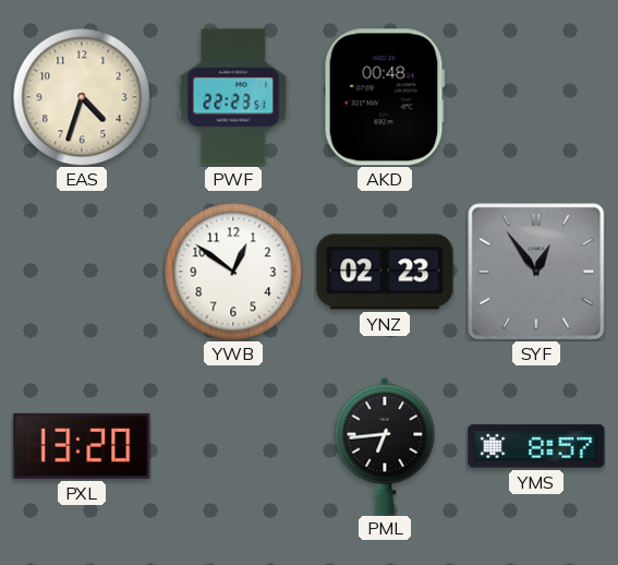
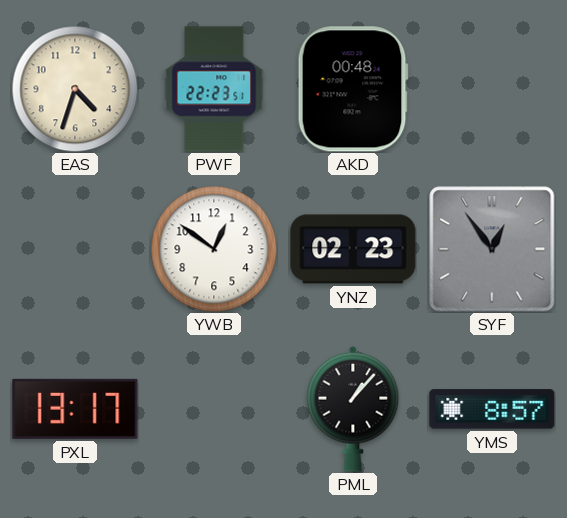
PXL: 13:20 -> 13:17
PML: 6:44 -> 1:07
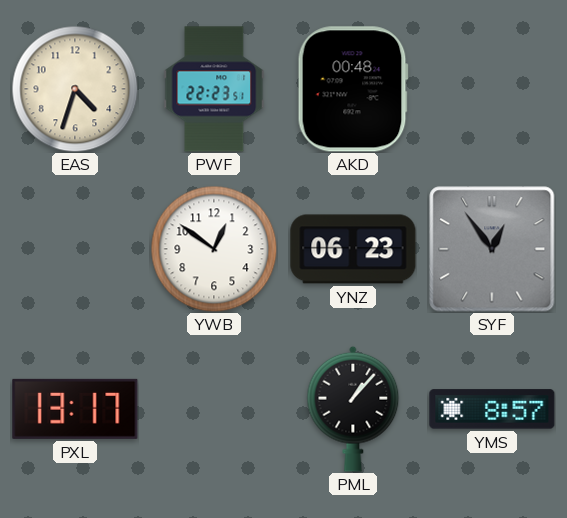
YNZ: 02:23 -> 06:23
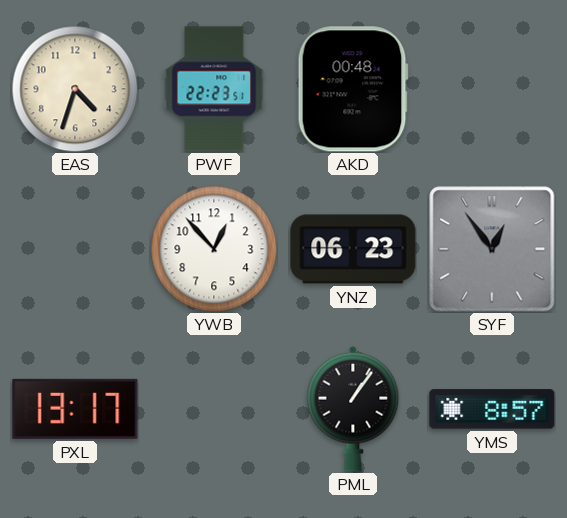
YWB: 12:51 -> 12:53
PML: 1:07 -> 1:06
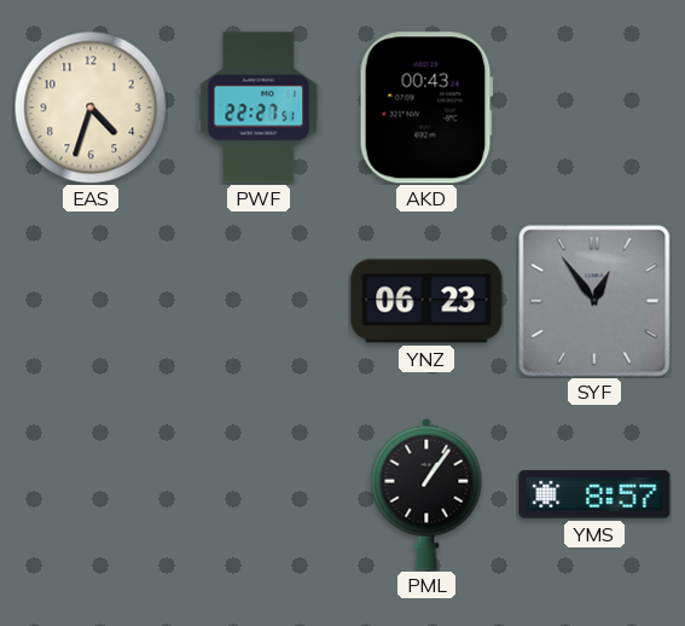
PWF: 22:23 -> 22:27
AKD: 00:48 -> 00:43
YWB: 12:53 -> none
PXL: 13:17 -> none
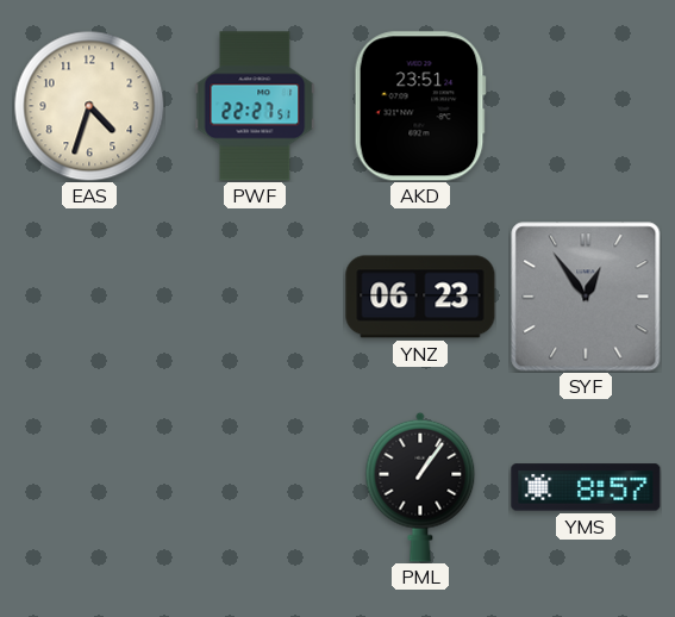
AKD: 00:43 -> 23:51
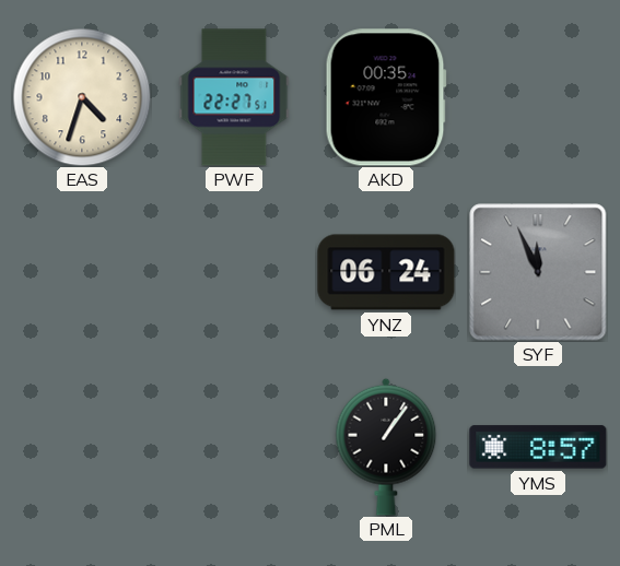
AKD: 23:51 -> 00:35
YNZ: 06:23 -> 06:24
SYF: 12:54 -> 11:56
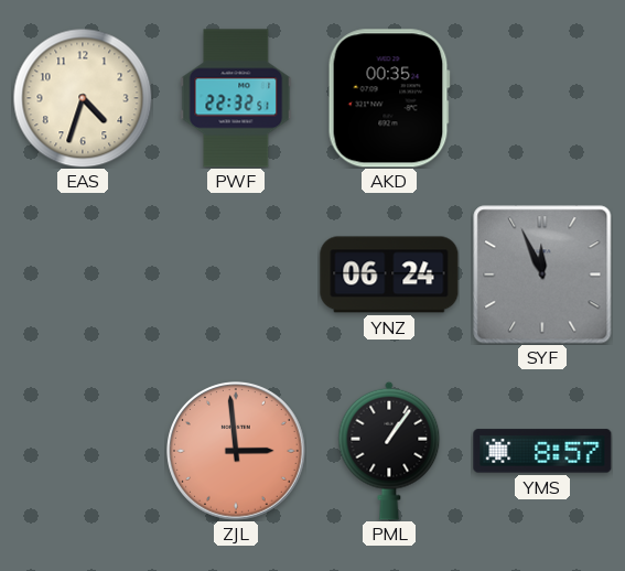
PWF: 22:27 -> 22:32
ZJL: none -> 2:59
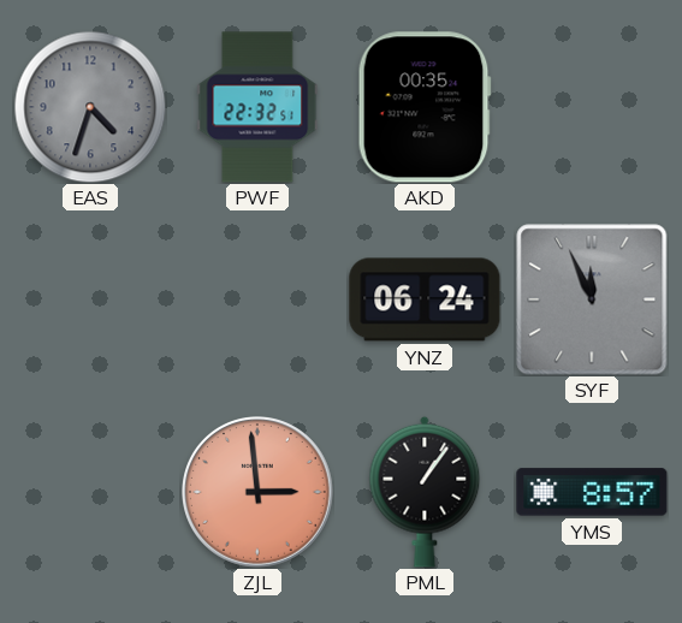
EAS dial: cream -> grey
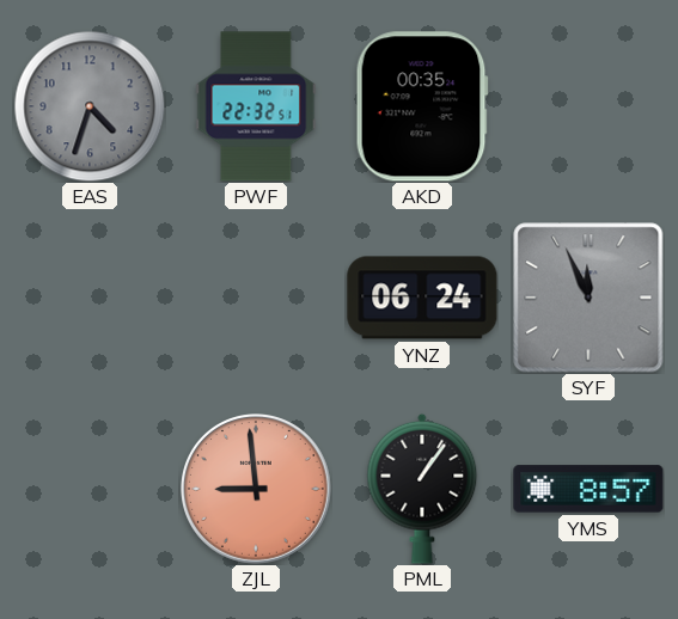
ZJL: 2:59 -> 8:59
